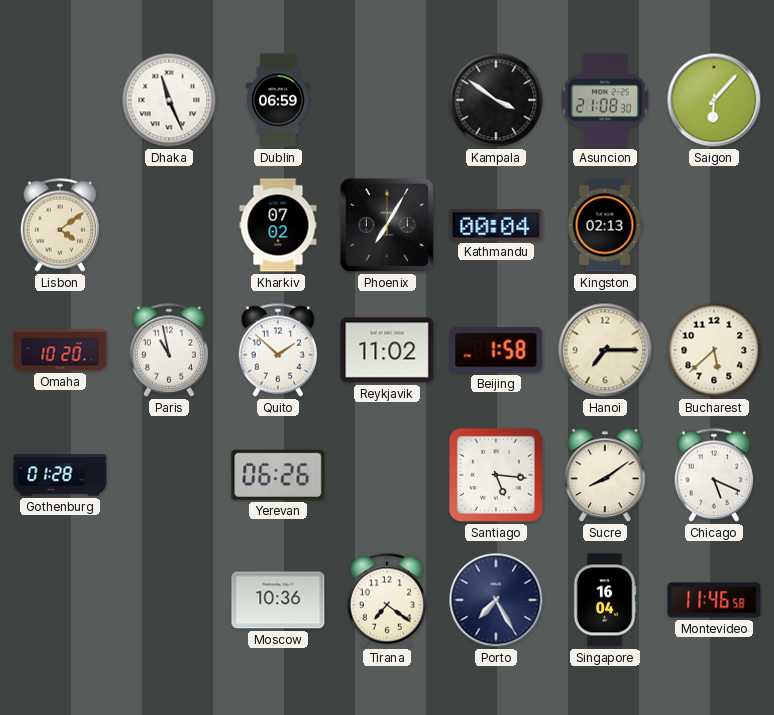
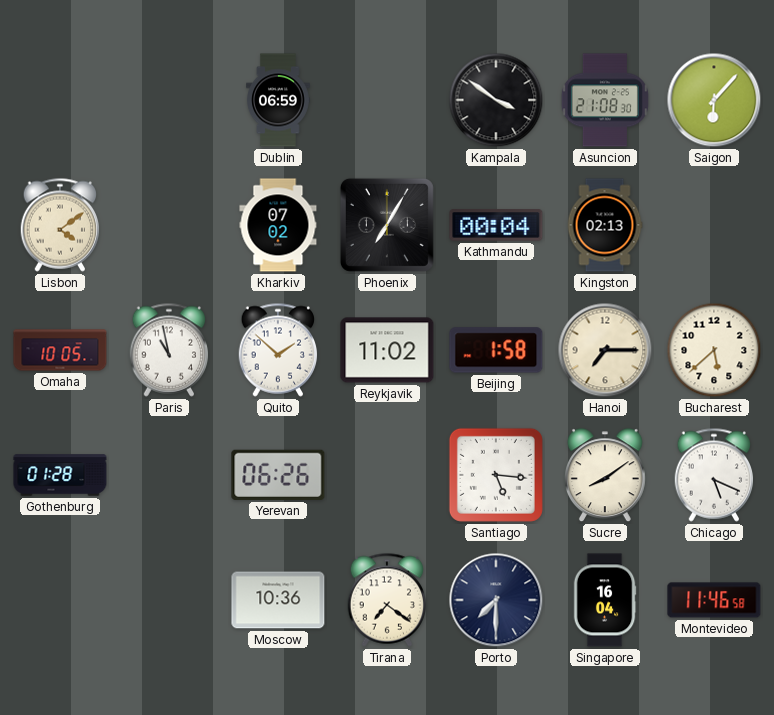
Dhaka: 11:26 -> none
Omaha: 10:20 -> 10:05
Porto: 7:25 -> 7:30
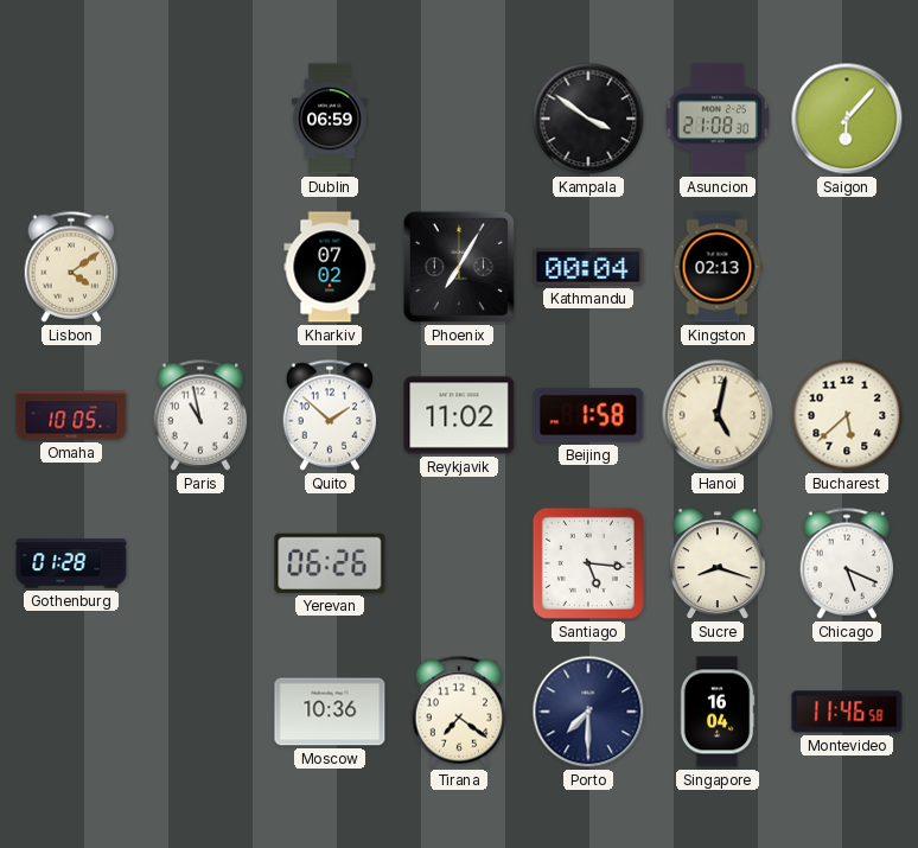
Hanoi: 7:15 -> 5:02
Sucre: 8:09 -> 8:18
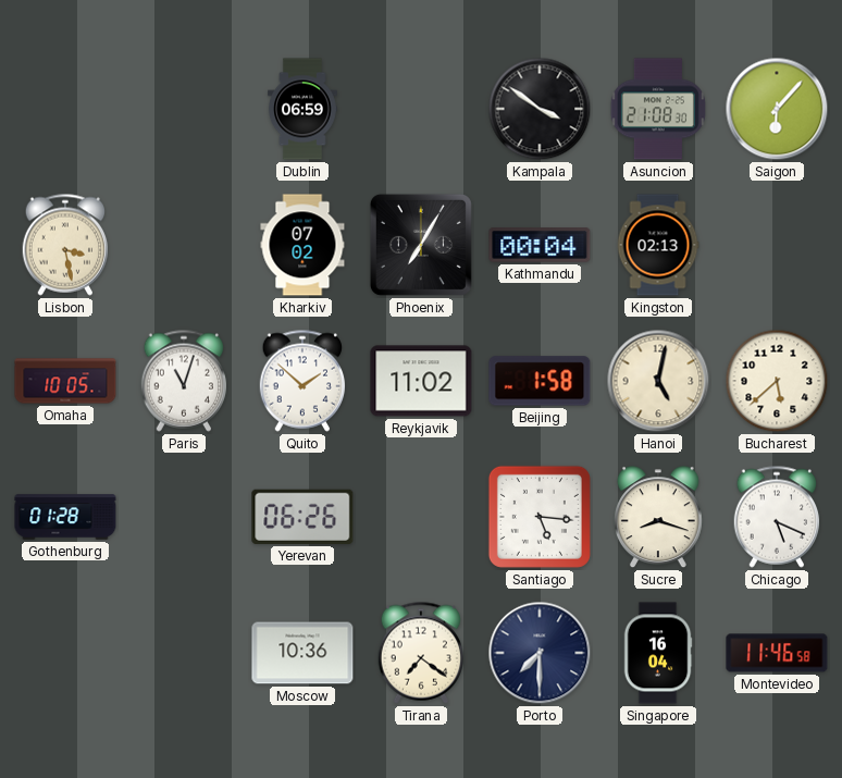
Lisbon: 4:09 -> 3:28
Paris: 10:58 -> 11:03
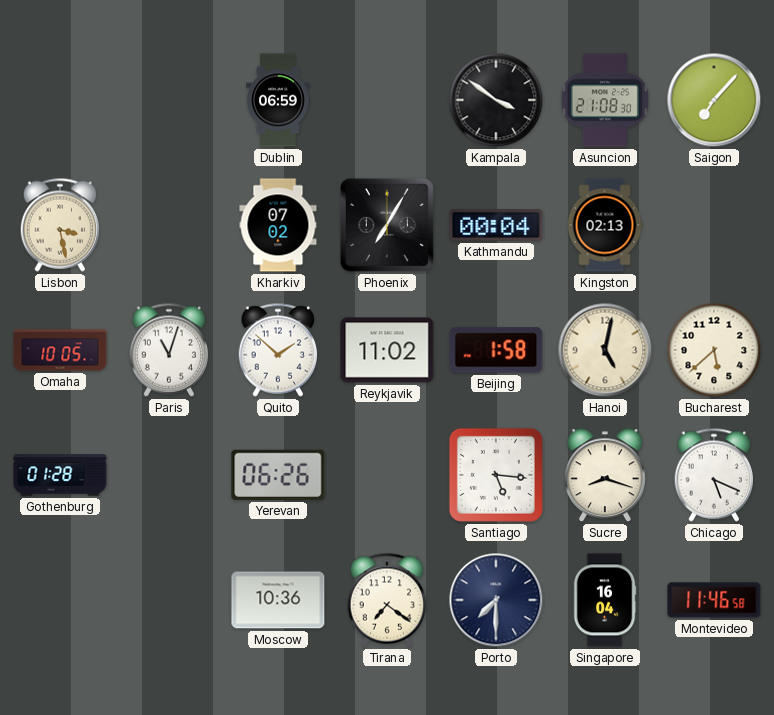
Saigon: 6:07 -> 7:07
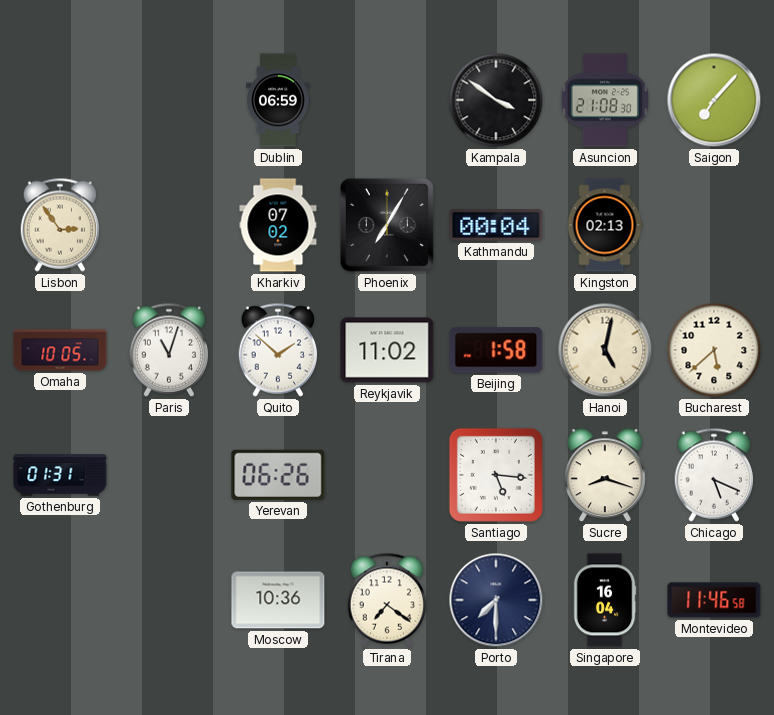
Lisbon: 3:28 -> 2:54
Gothenburg: 01:28 -> 01:31
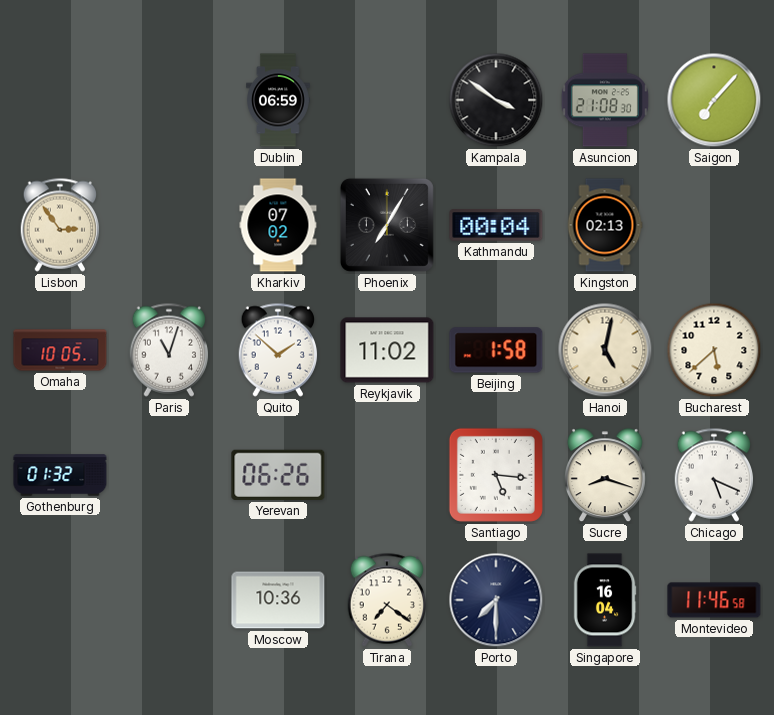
Gothenburg: 01:31 -> 01:32
